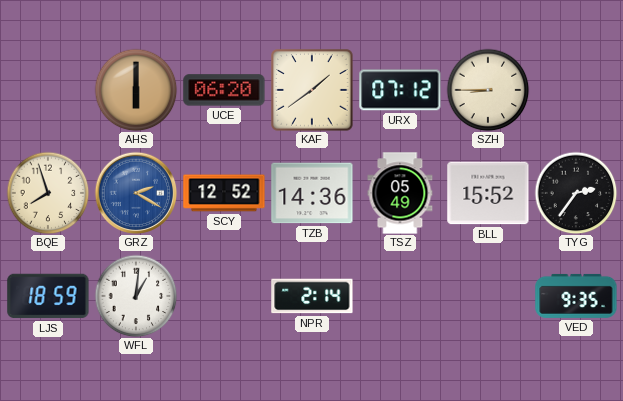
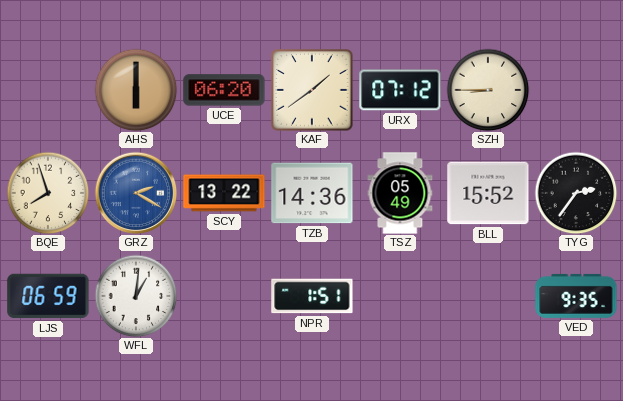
SCY: 12:52 -> 13:22
LJS: 18:59 -> 06:59
NPR: 2:14 -> 1:51
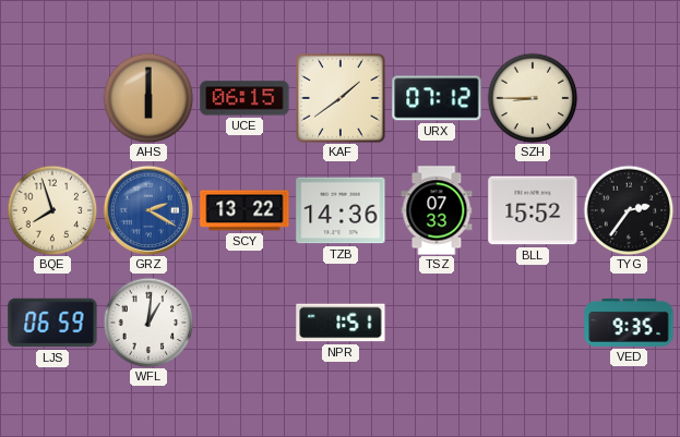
UCE: 06:20 -> 06:15
TSZ: 05:49 -> 07:33
